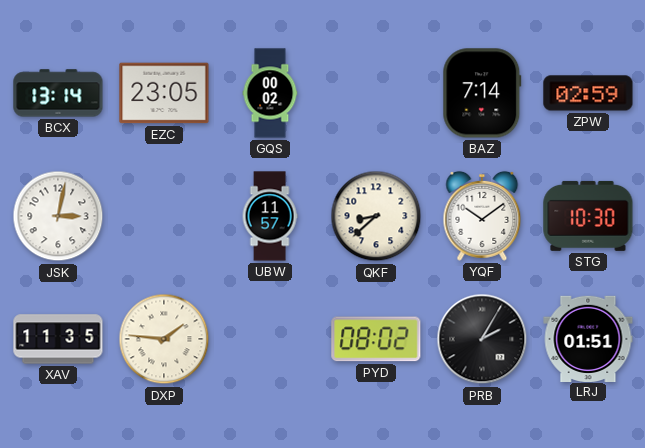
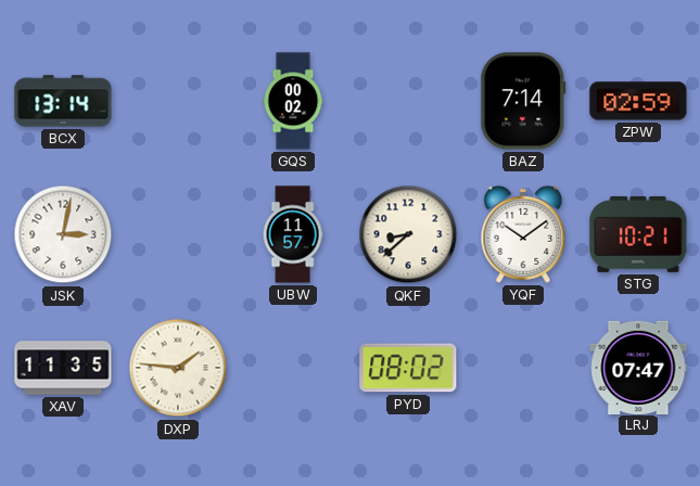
EZC: 23:05 -> none
STG: 10:30 -> 10:21
PRB: 2:05 -> none
LRJ: 01:51 -> 07:47
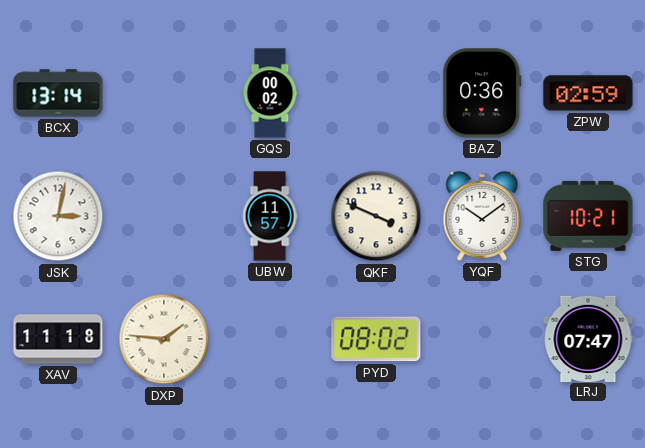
BAZ: 7:14 -> 0:36
QKF: 8:38 -> 3:49
XAV: 11:35 -> 11:18
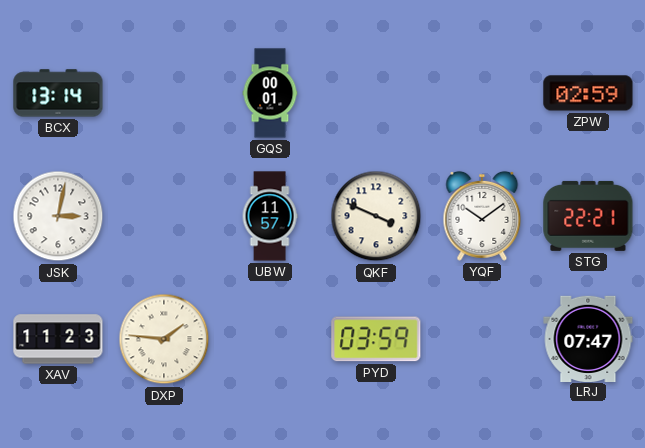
GQS: 00:02 -> 00:01
BAZ: 0:36 -> none
STG: 10:21 -> 22:21
XAV: 11:18 -> 11:23
PYD: 08:02 -> 03:59
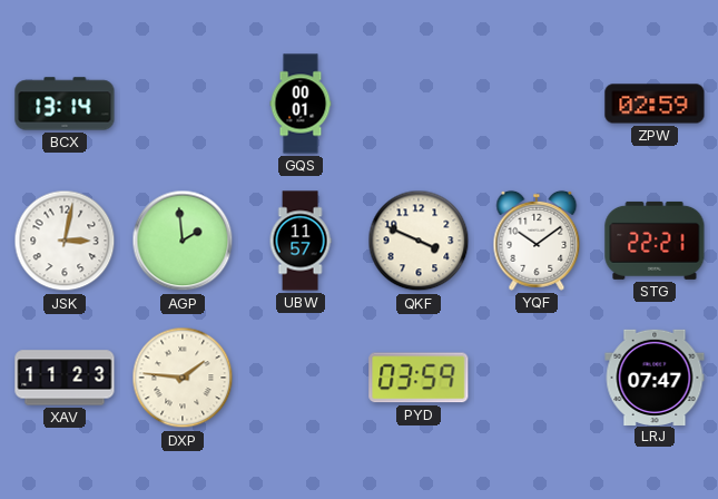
AGP: none -> 1:59
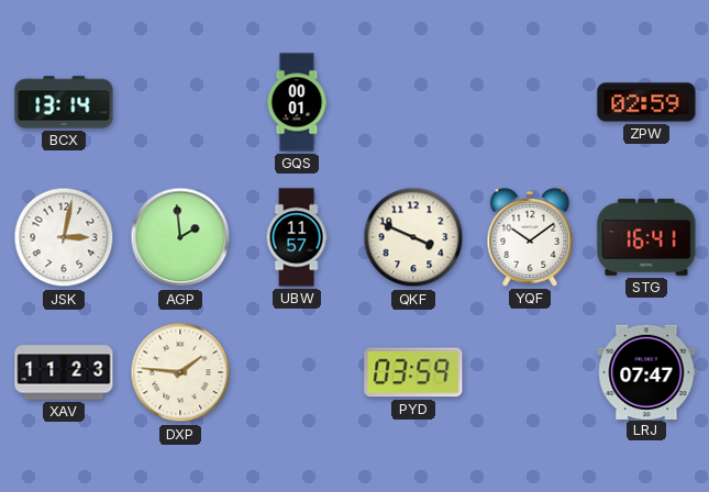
STG: 22:21 -> 16:41
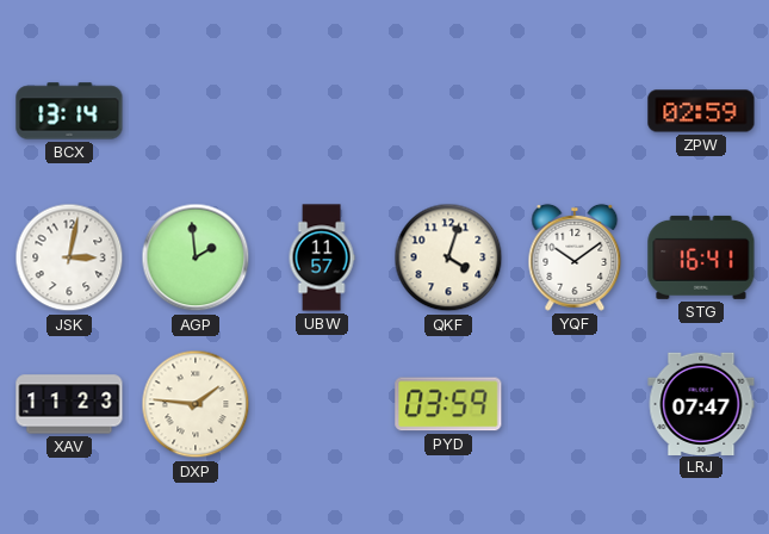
GQS: 00:01 -> none
QKF: 3:49 -> 4:03
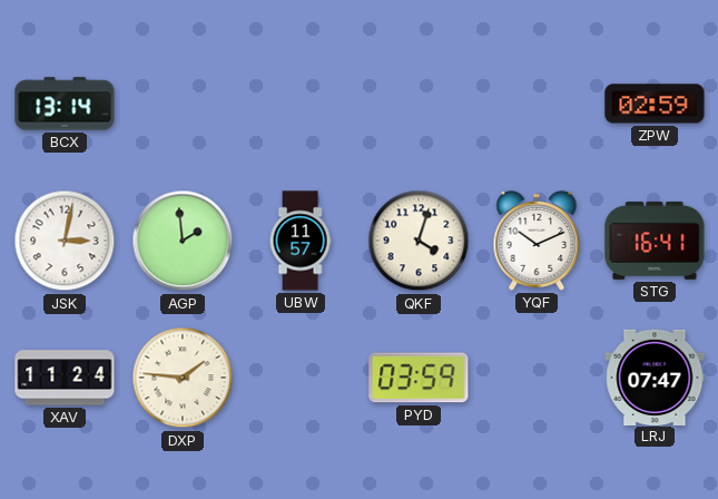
YQF: 10:09 -> 10:11
XAV: 11:23 -> 11:24
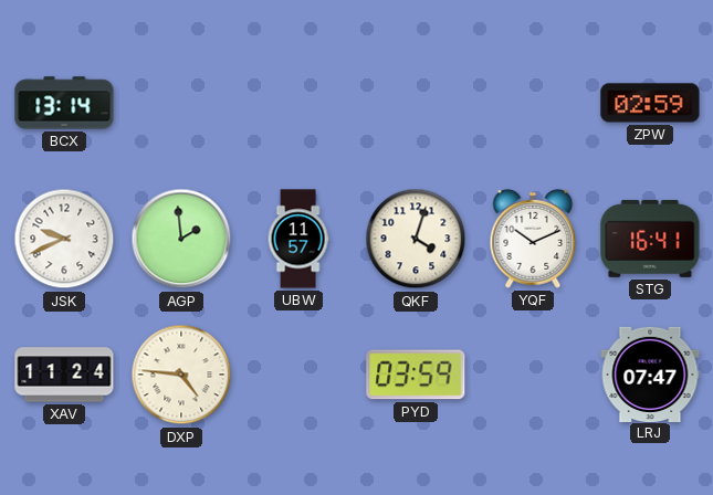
JSK: 3:02 -> 9:41
DXP: 1:46 -> 4:46
